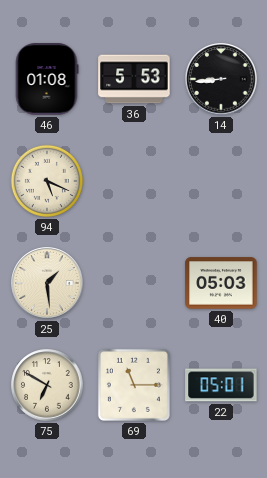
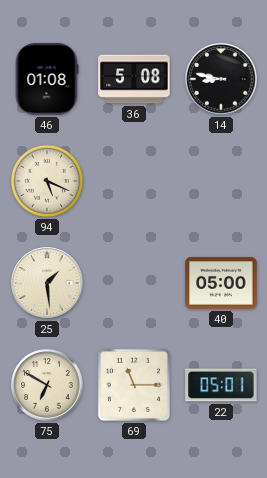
36: 5:53 -> 5:08
14: 8:44 -> 8:47
40: 05:03 -> 05:00
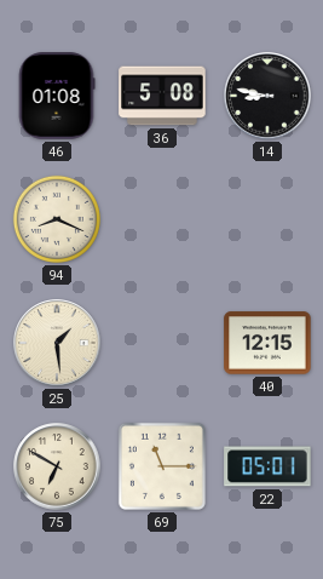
94: 5:19 -> 8:19
40: 05:00 -> 12:15
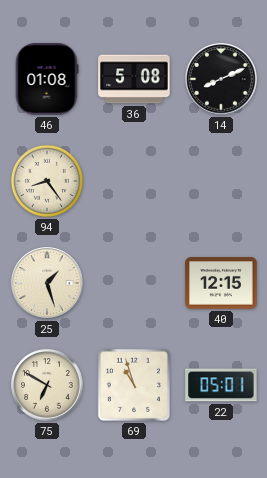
14: 8:47 -> 8:11
94: 8:19 -> 8:24
25: 1:29 -> 1:27
69: 11:15 -> 10:57
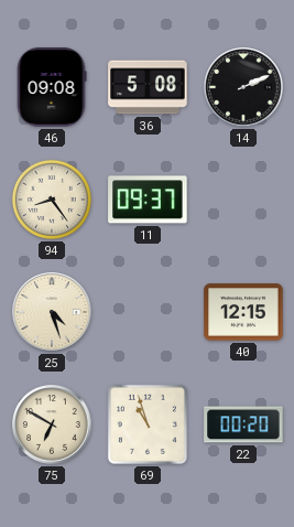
46: 01:08 -> 09:08
14: 8:11 -> 2:11
11: none -> 09:37
25: 1:27 -> 4:27
22: 05:01 -> 00:20
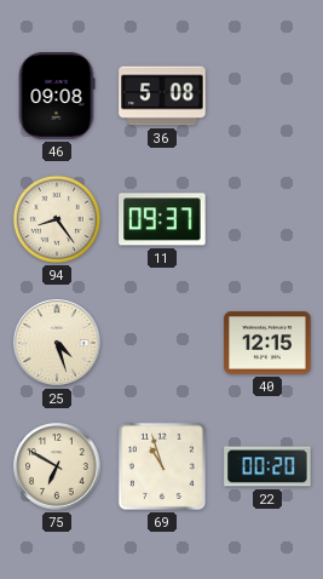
14: 2:11 -> none
